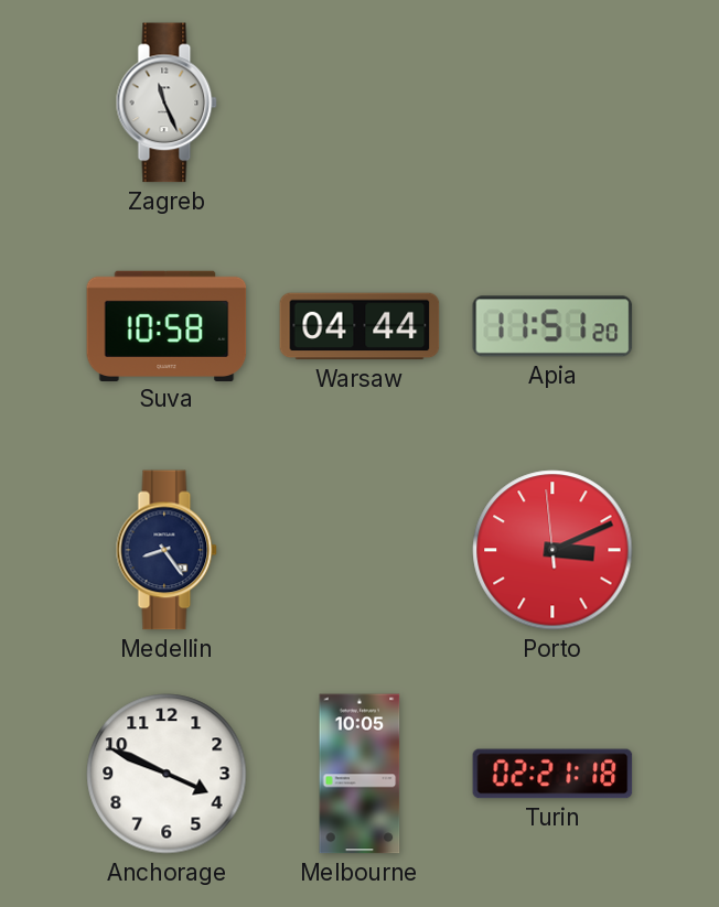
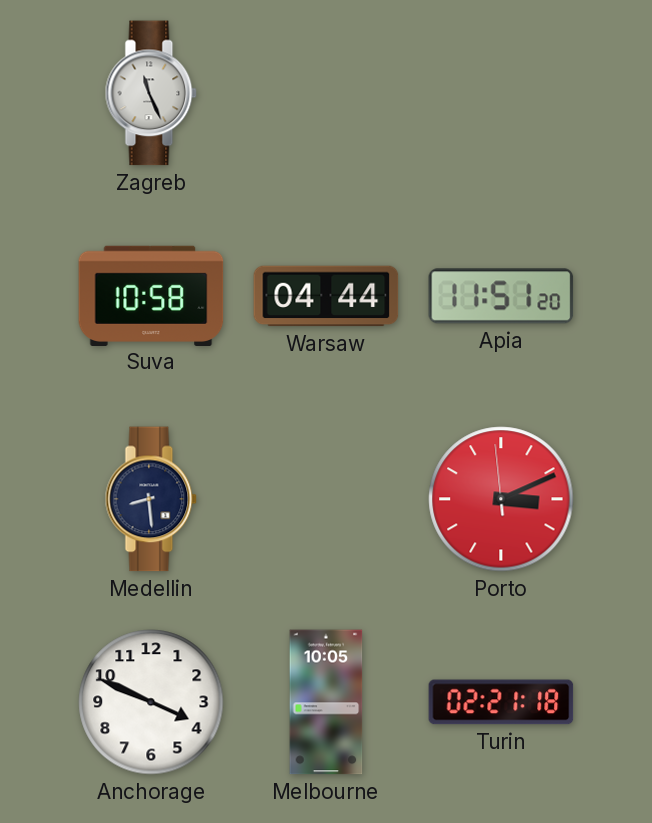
Medellin: 8:24 -> 8:29
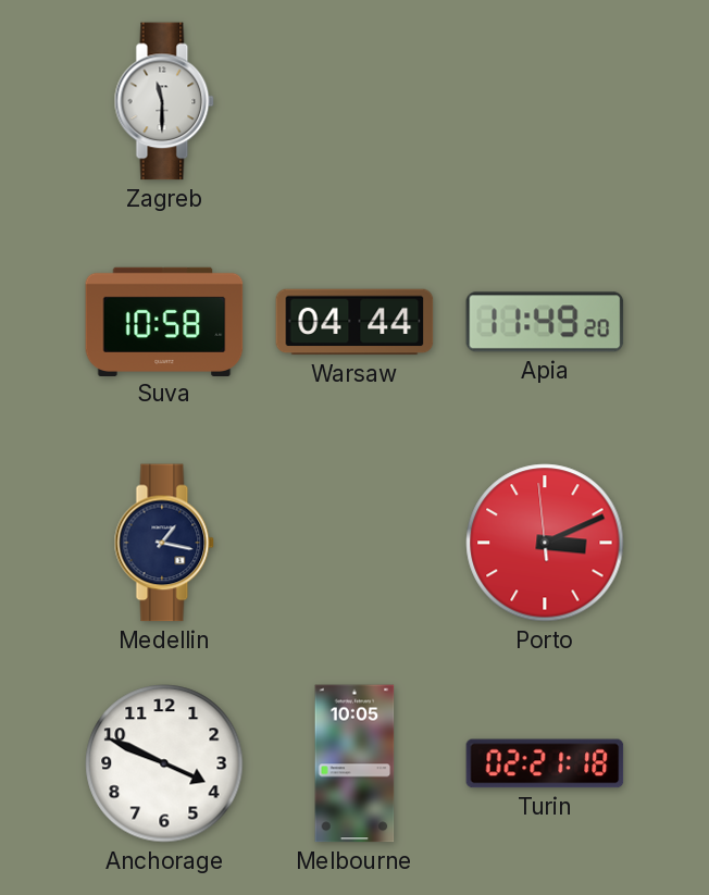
Zagreb: 11:26 -> 11:30
Apia: 11:51 -> 11:49
Medellin: 8:29 -> 1:17
